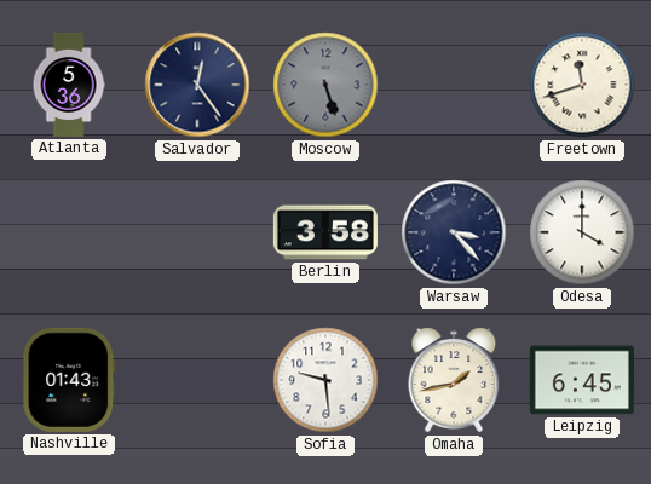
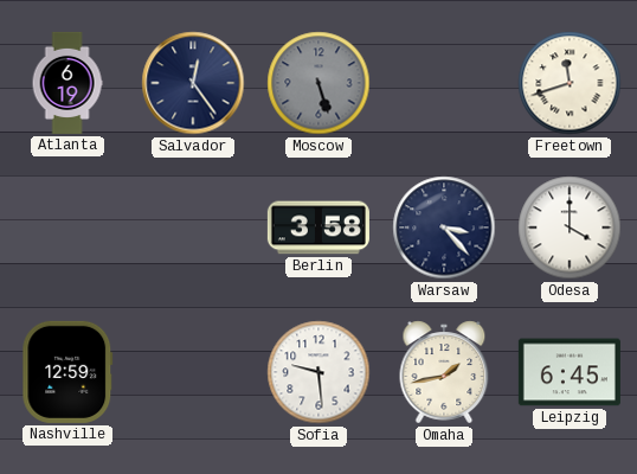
Atlanta: 5:36 -> 6:19
Nashville: 01:43 -> 12:59
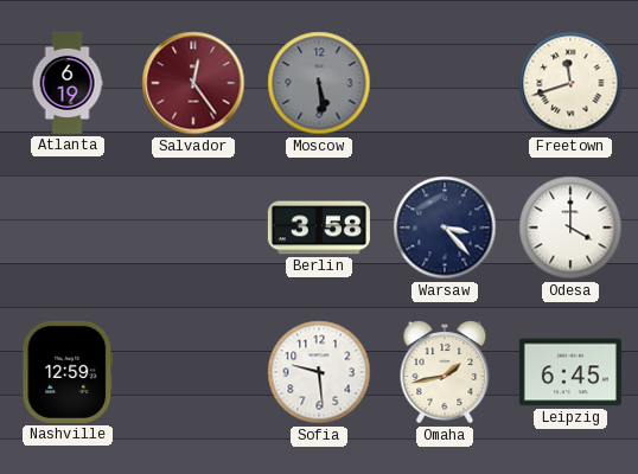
Salvador dial: navy -> burgundy
Moscow: 5:27 -> 5:29
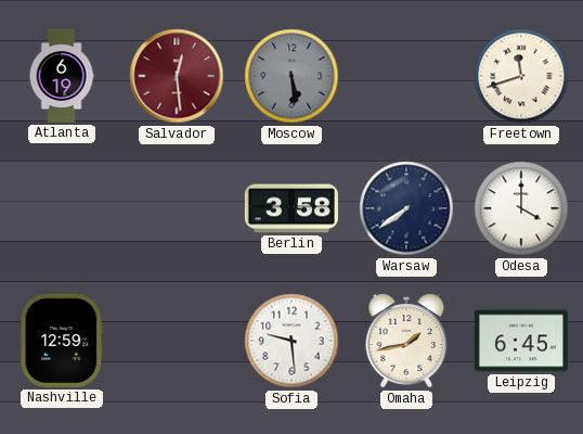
Salvador: 12:24 -> 12:29
Warsaw: 3:23 -> 7:39
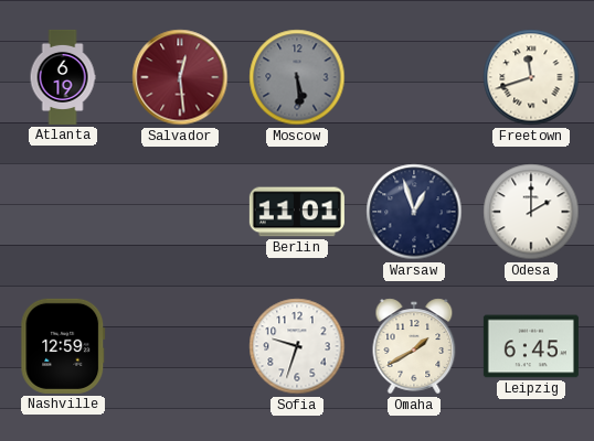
Berlin: 3:58 -> 11:01
Warsaw: 7:39 -> 12:57
Odesa: 4:00 -> 2:00
Sofia: 9:29 -> 9:33
Omaha: 1:43 -> 1:40
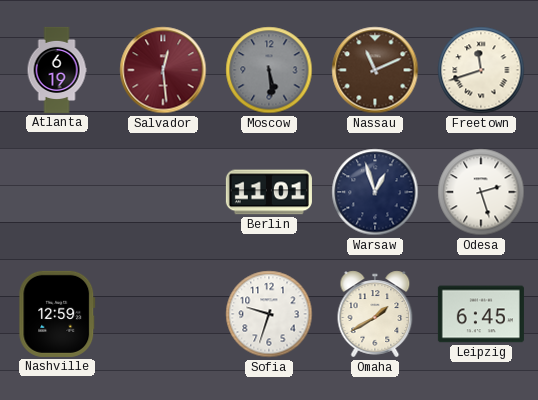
Nassau: none -> 11:11
Odesa: 2:00 -> 2:27
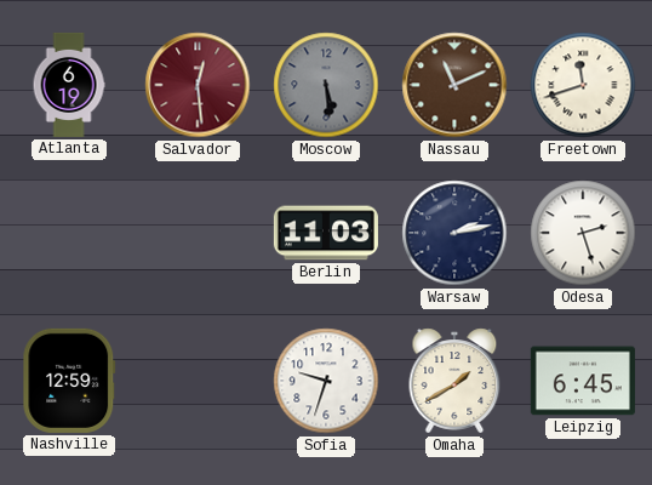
Berlin: 11:01 -> 11:03
Warsaw: 12:57 -> 2:13
